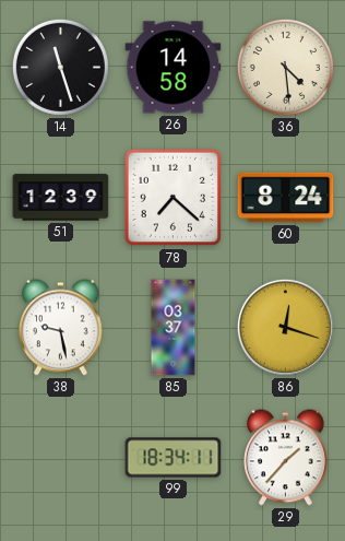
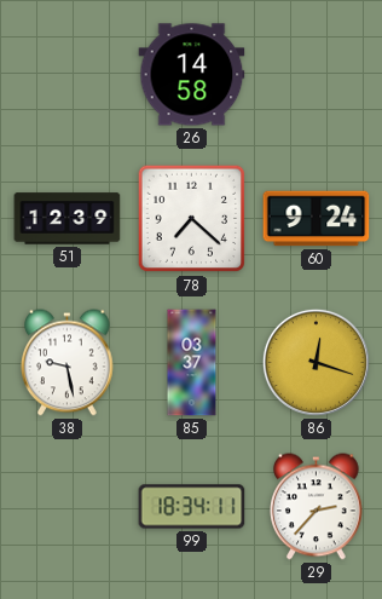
14: 11:27 -> none
36: 4:29 -> none
60: 8:24 -> 9:24
29: 1:37 -> 2:37
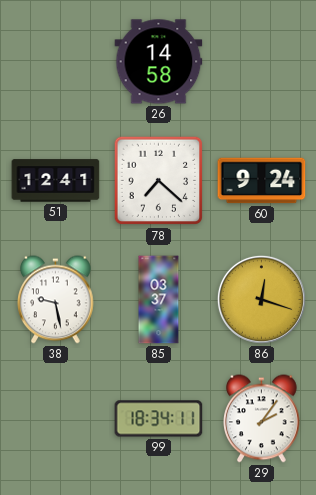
51: 12:39 -> 12:41
29: 2:37 -> 2:06
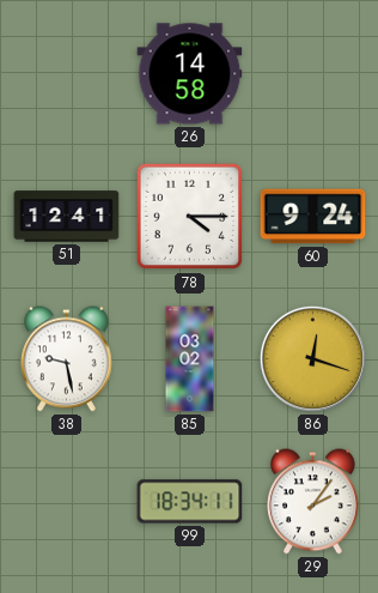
78: 7:22 -> 4:15
85: 03:37 -> 03:02
